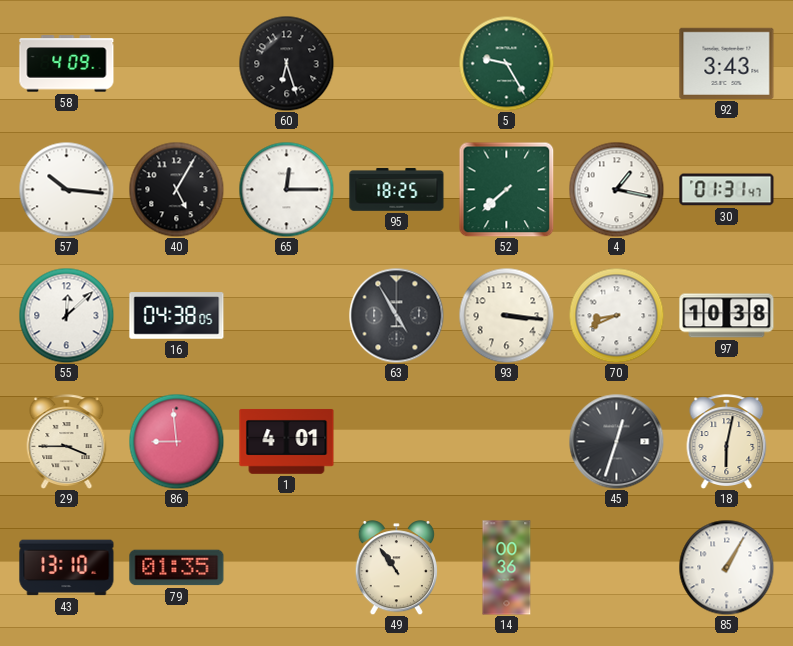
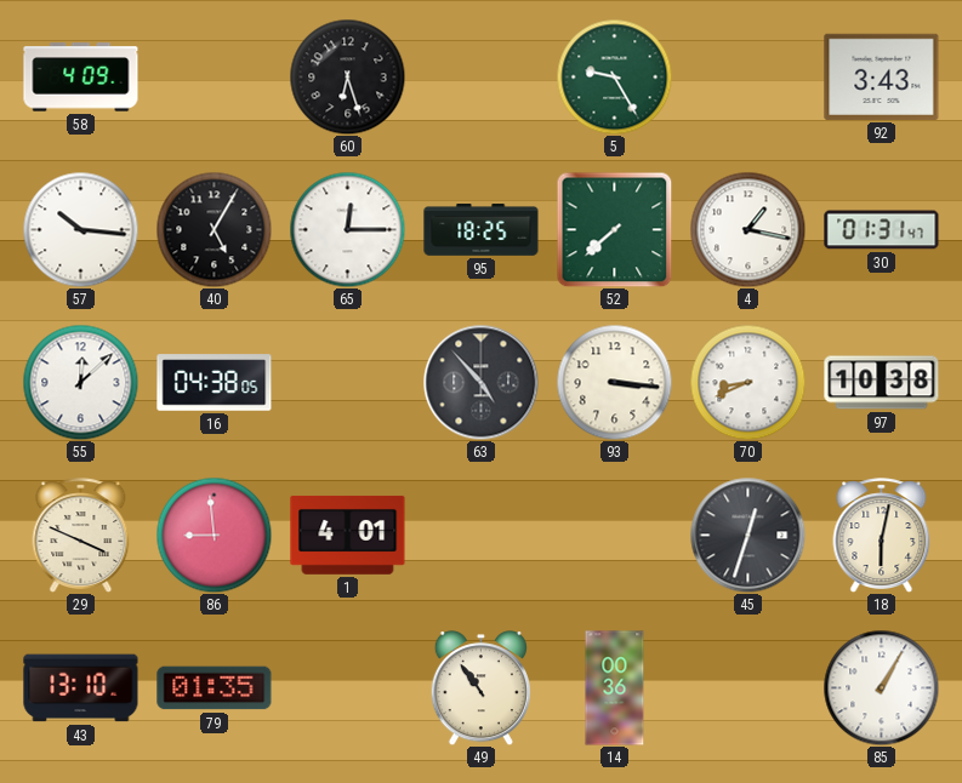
63: 4:55 -> 4:53
29: 3:45 -> 3:49
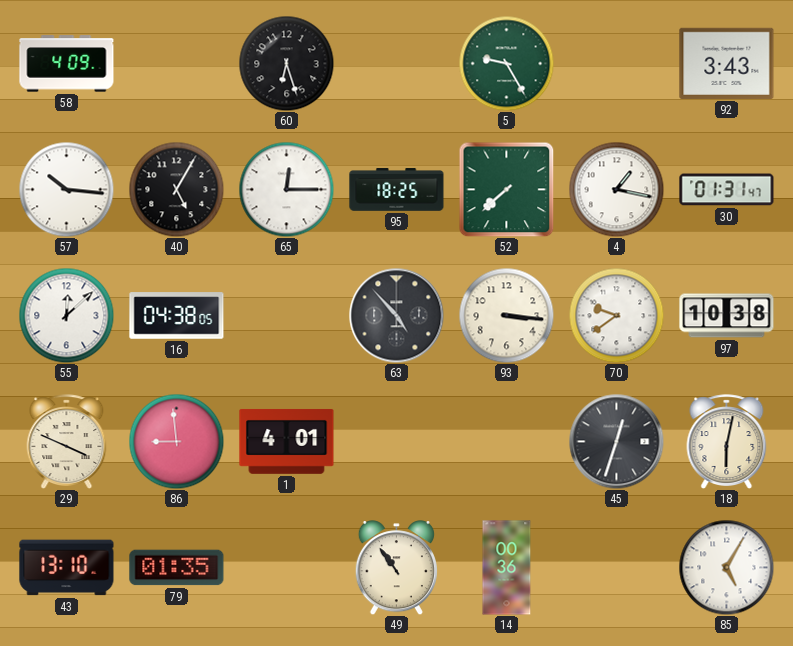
70: 8:41 -> 9:39
85: 1:05 -> 5:05
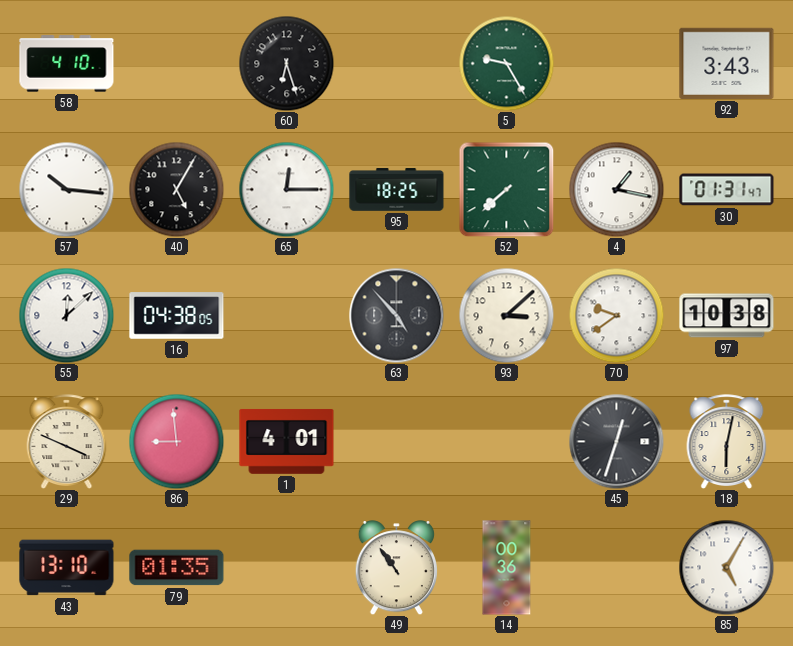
58: 4:09 -> 4:10
93: 3:16 -> 3:08
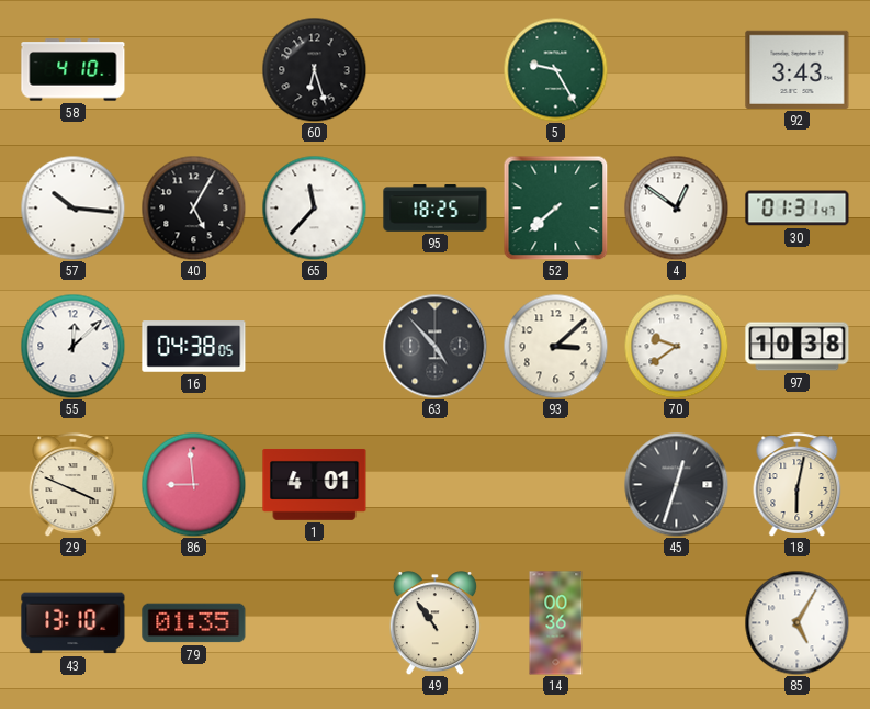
65: 12:15 -> 11:37
4: 1:17 -> 12:51
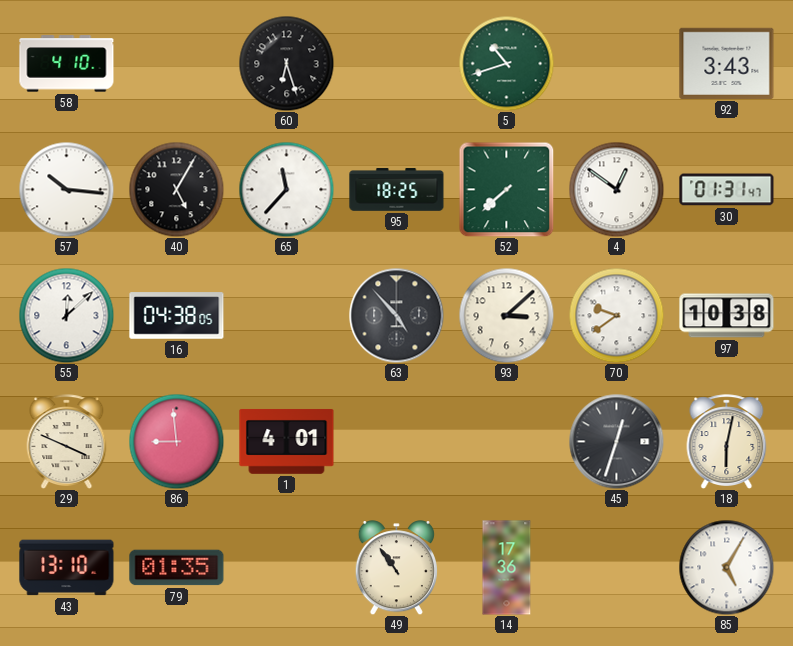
5: 9:25 -> 10:42
14: 00:36 -> 17:36
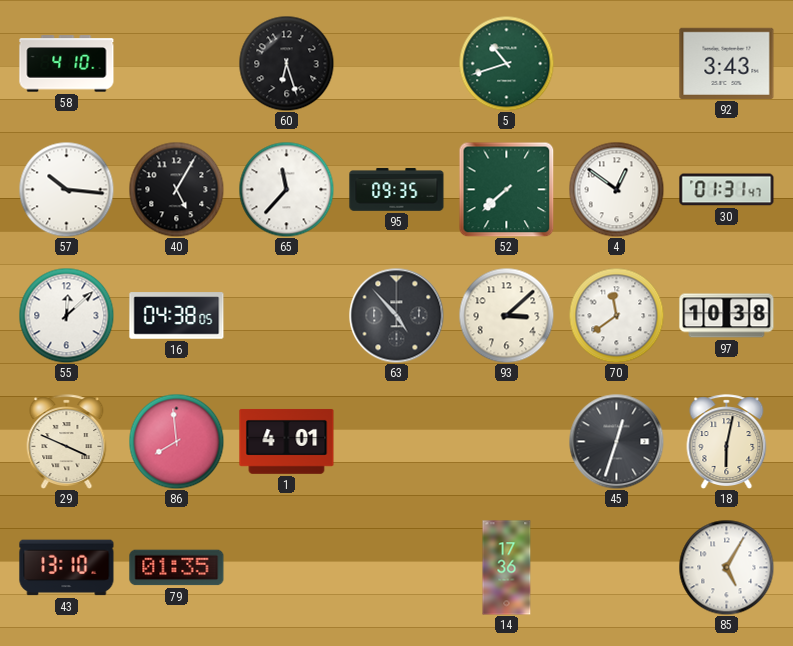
95: 18:25 -> 09:35
70: 9:39 -> 11:39
86: 8:59 -> 7:59
49: 10:54 -> none
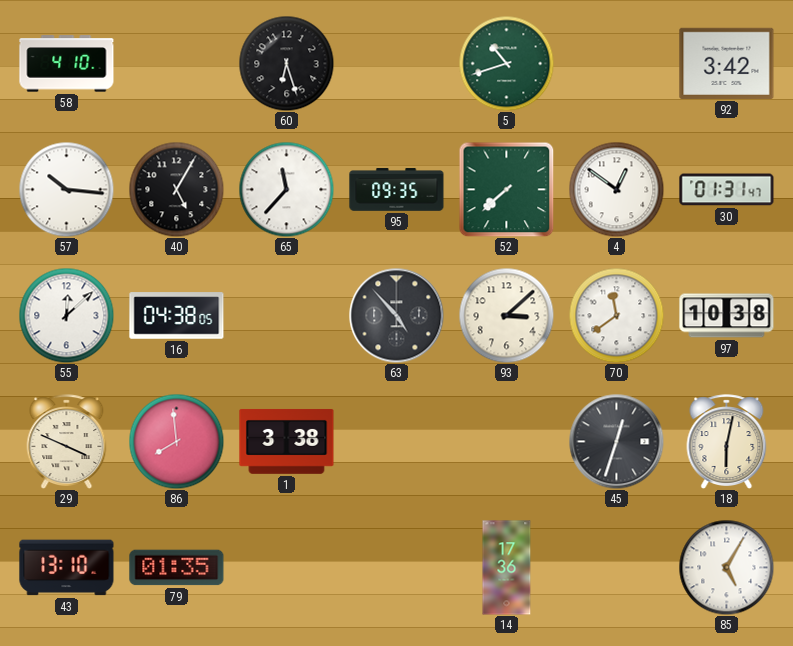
92: 3:43 -> 3:42
1: 4:01 -> 3:38
